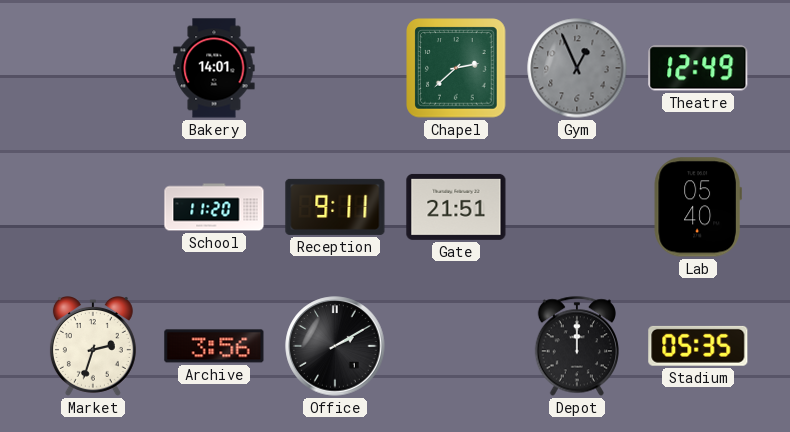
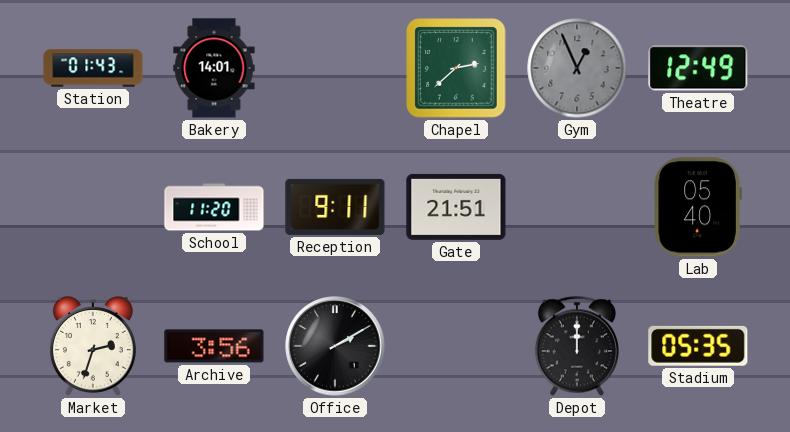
Station: none -> 01:43
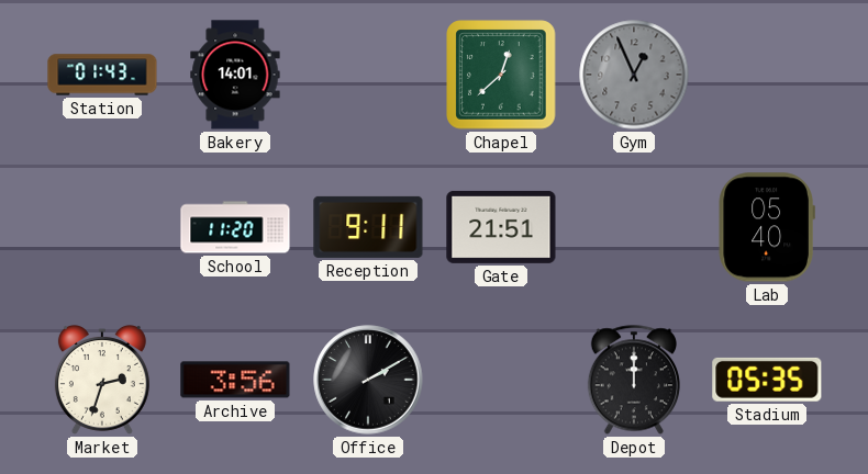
Chapel: 2:38 -> 12:38
Theatre: 12:49 -> none
